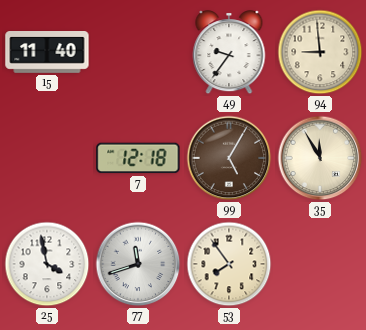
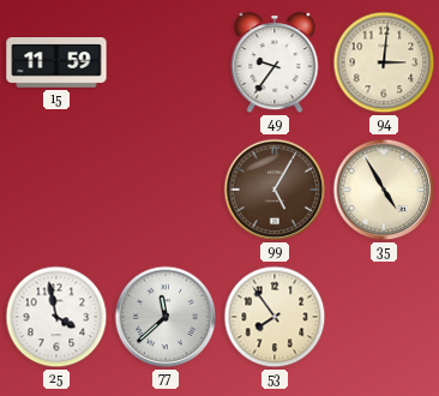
15: 11:40 -> 11:59
94: 8:59 -> 3:01
7: 12:18 -> none
35: 11:55 -> 4:55
77: 11:42 -> 11:38
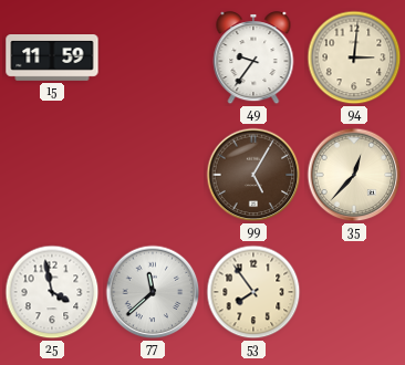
35: 4:55 -> 12:37
